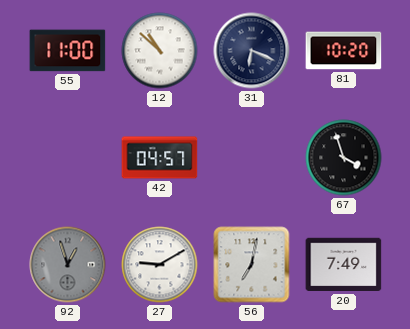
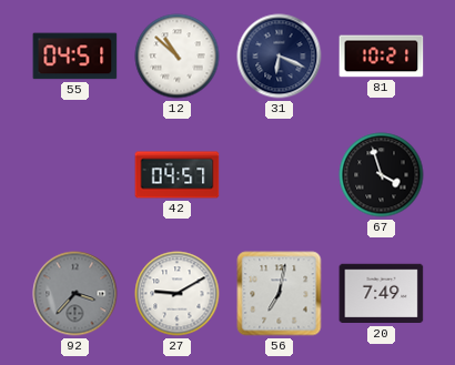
55: 11:00 -> 04:51
81: 10:20 -> 10:21
92: 12:57 -> 3:37
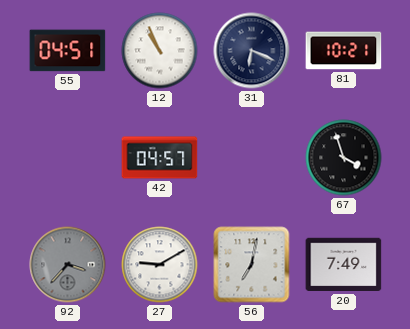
12: 10:52 -> 10:56
